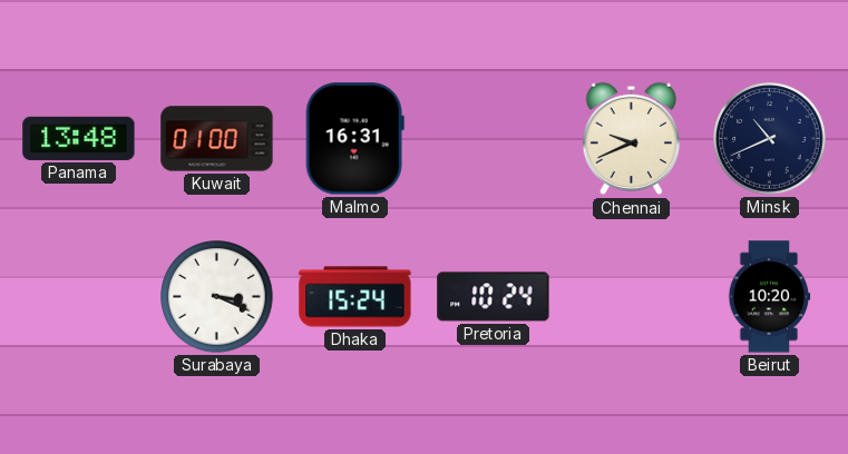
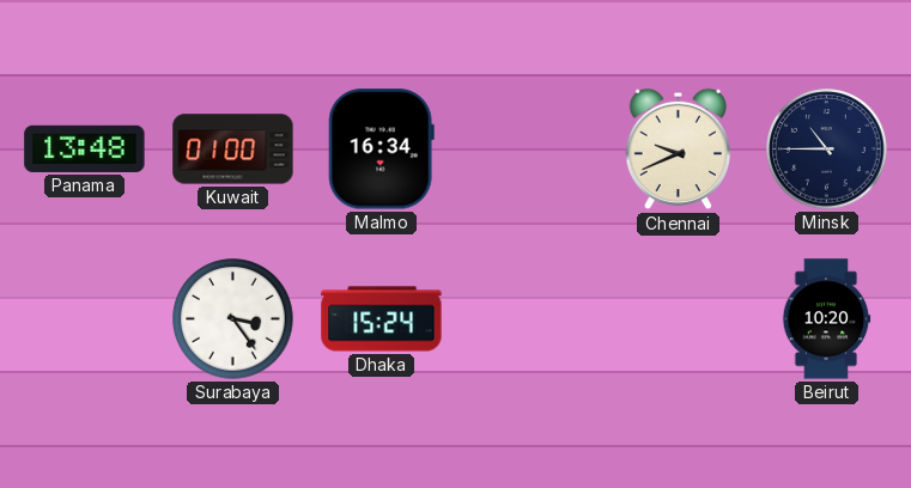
Malmo: 16:31 -> 16:34
Minsk: 10:41 -> 10:45
Surabaya: 3:19 -> 3:24
Pretoria: 10:24 -> none
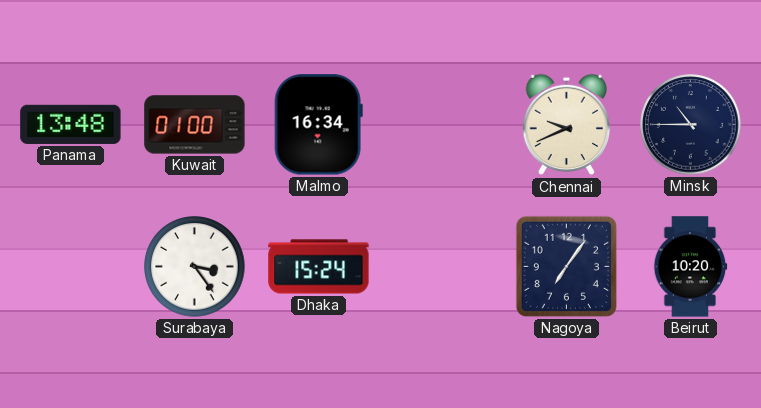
Nagoya: none -> 7:06
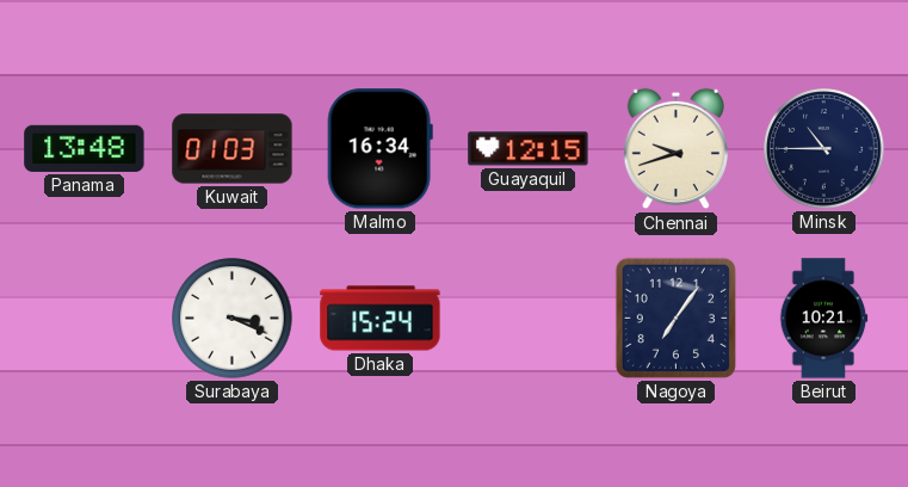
Kuwait: 01:00 -> 01:03
Guayaquil: none -> 12:15
Chennai: 9:41 -> 9:42
Surabaya: 3:24 -> 3:19
Beirut: 10:20 -> 10:21
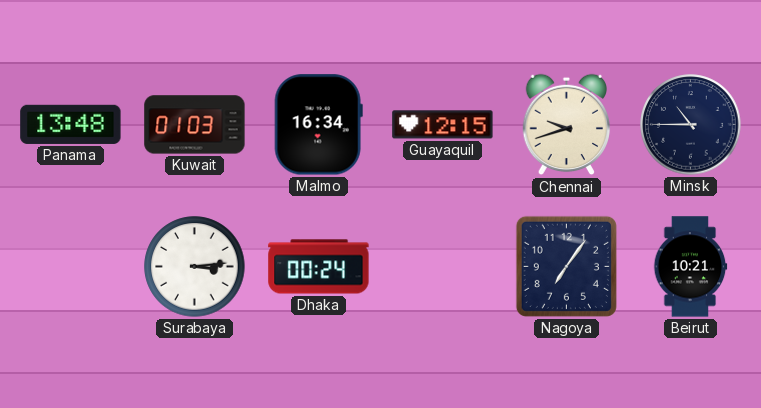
Surabaya: 3:19 -> 3:14
Dhaka: 15:24 -> 00:24
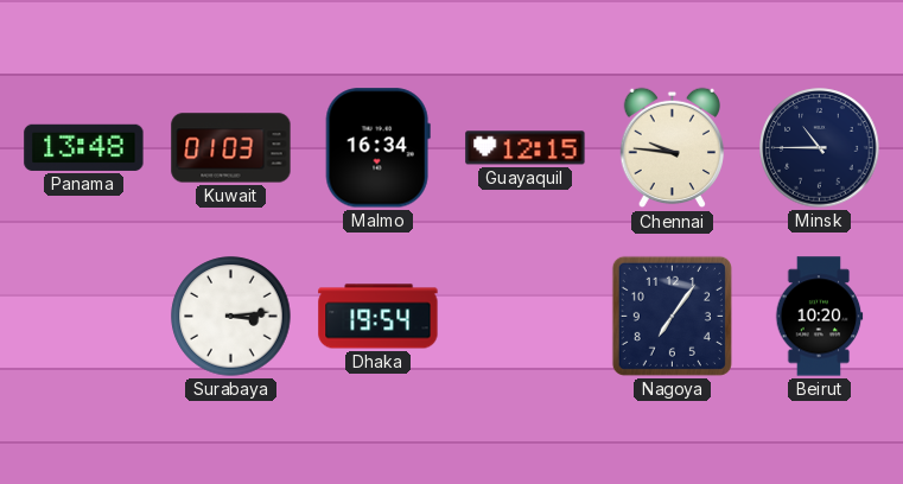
Chennai: 9:42 -> 9:46
Dhaka: 00:24 -> 19:54
Beirut: 10:21 -> 10:20
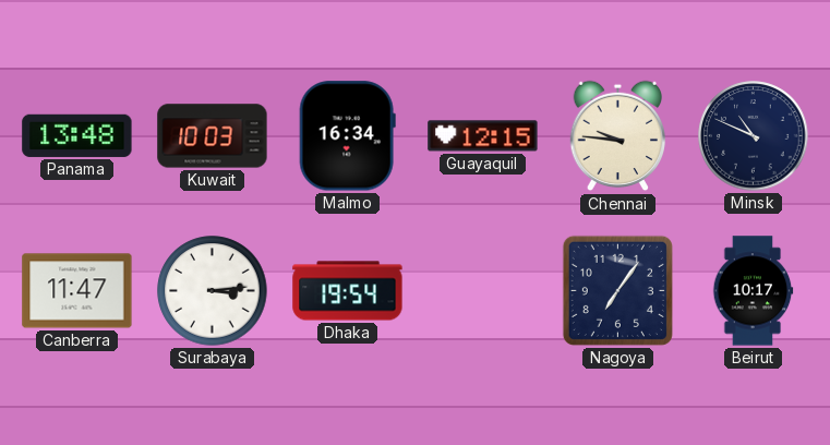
Kuwait: 01:03 -> 10:03
Minsk: 10:45 -> 10:49
Canberra: none -> 11:47
Beirut: 10:20 -> 10:17
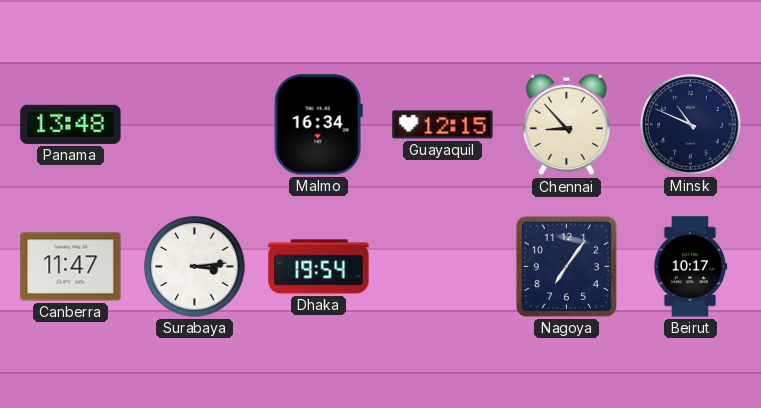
Kuwait: 10:03 -> none
Chennai: 9:46 -> 8:53
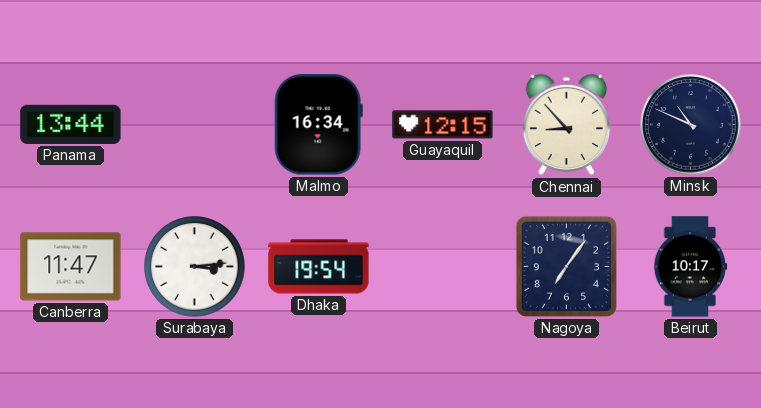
Panama: 13:48 -> 13:44
